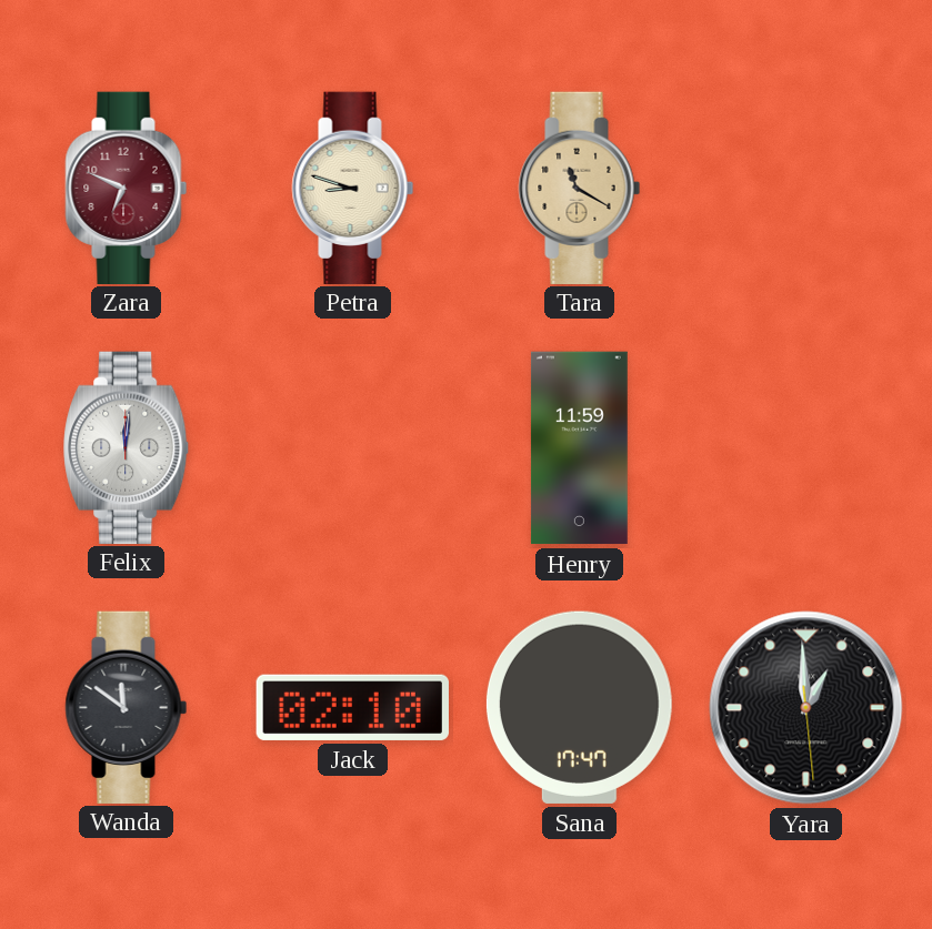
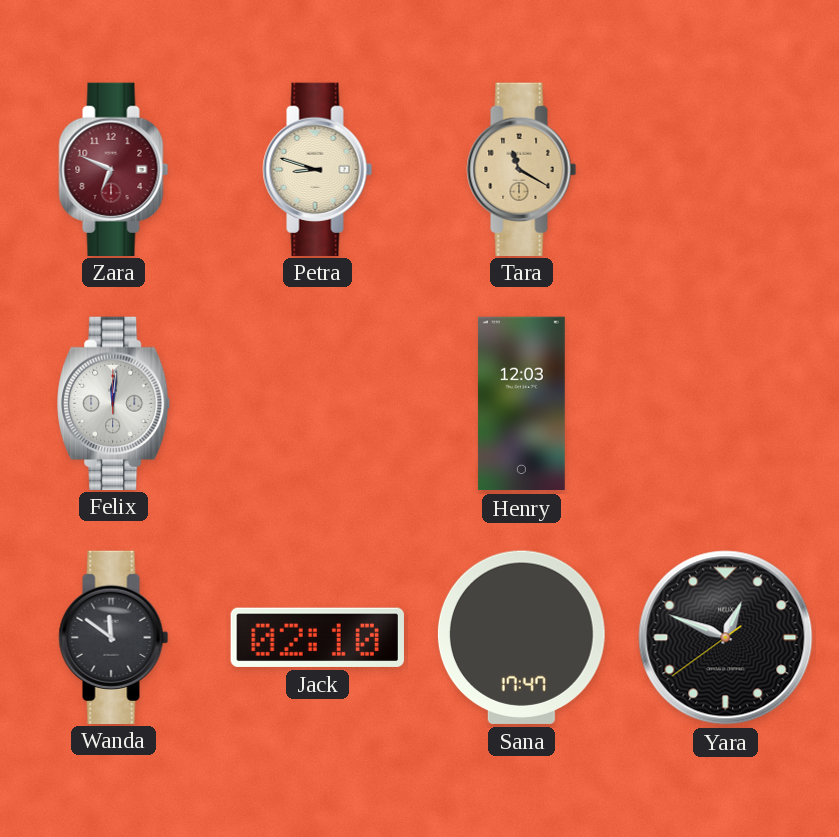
Henry: 11:59 -> 12:03
Yara: 12:59 -> 12:48
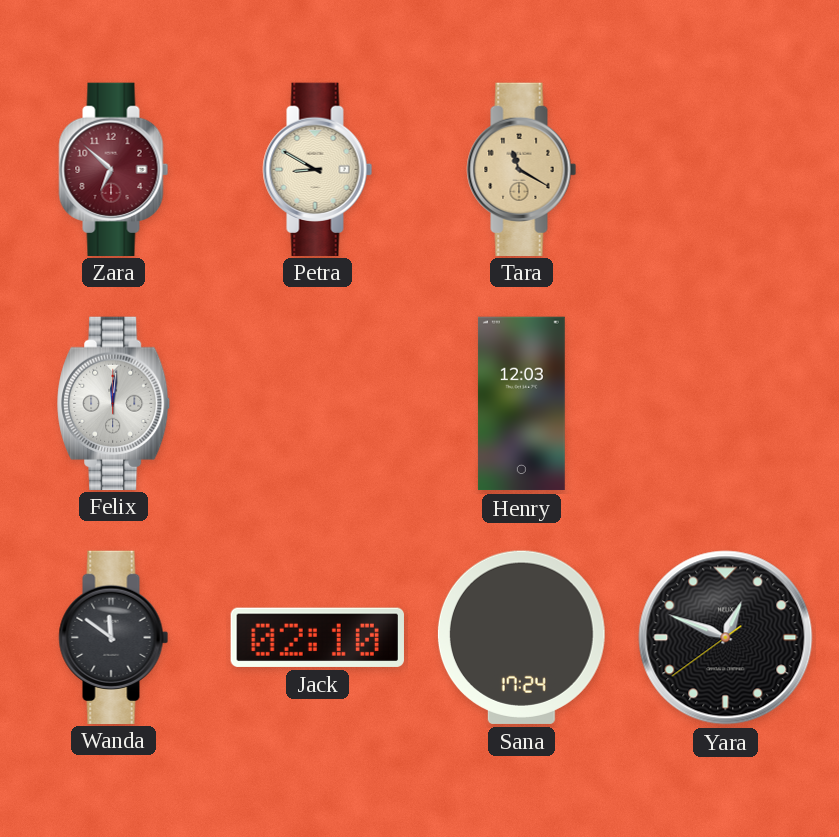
Zara: 6:49 -> 6:52
Petra: 8:48 -> 8:50
Sana: 17:47 -> 17:24
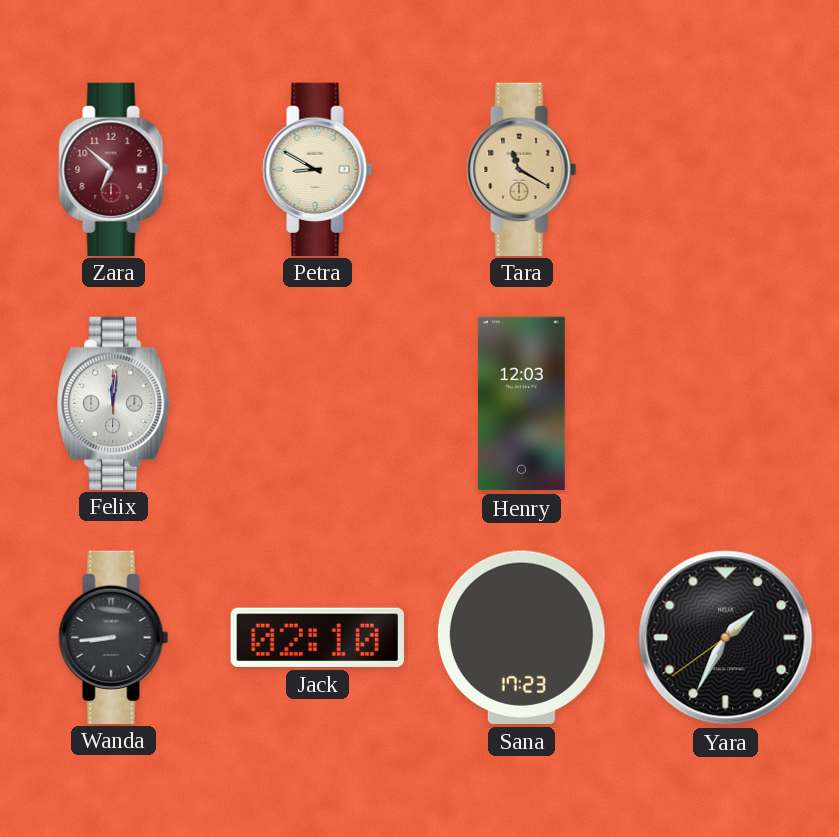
Wanda: 11:51 -> 8:44
Sana: 17:24 -> 17:23
Yara: 12:48 -> 1:34
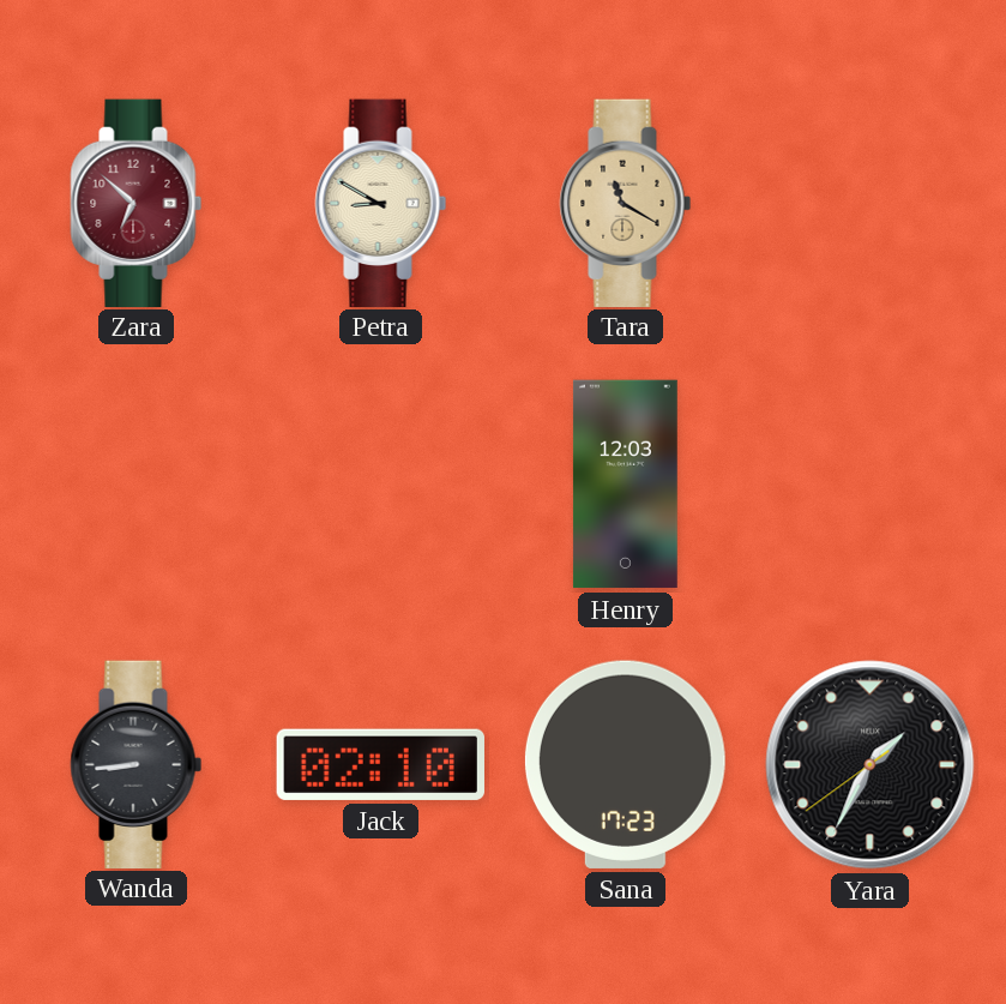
Felix: 12:01 -> none
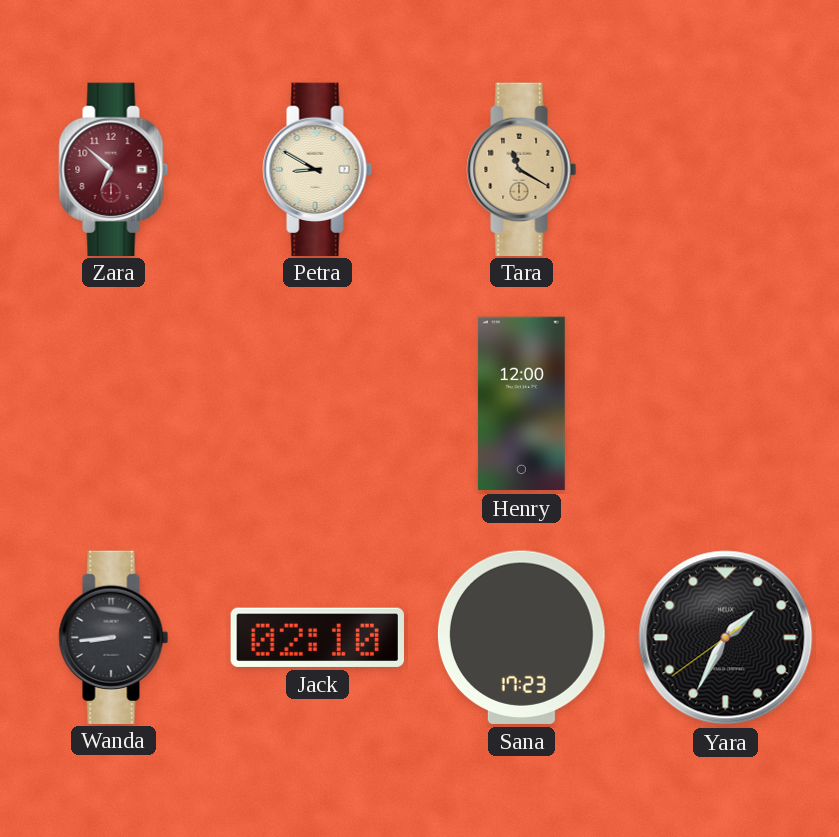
Henry: 12:03 -> 12:00
